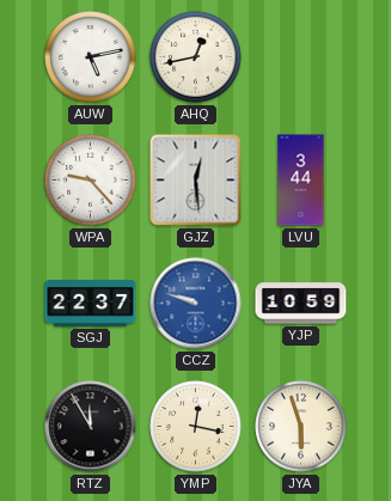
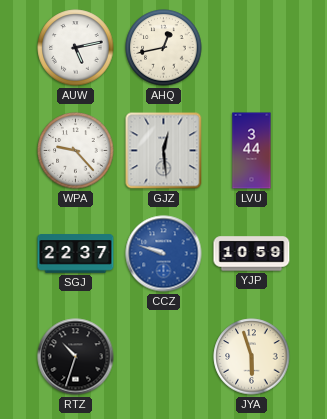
RTZ: 11:55 -> 10:33
YMP: 12:17 -> none
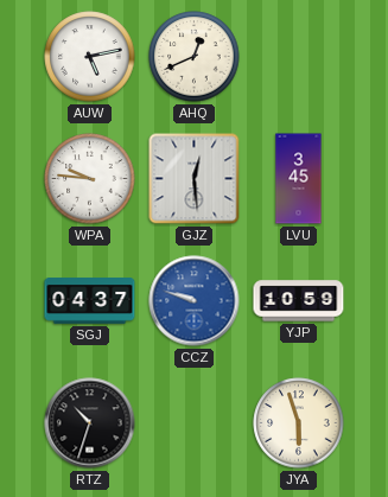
AHQ: 12:43 -> 12:41
WPA: 9:23 -> 9:46
LVU: 3:44 -> 3:45
SGJ: 22:37 -> 04:37
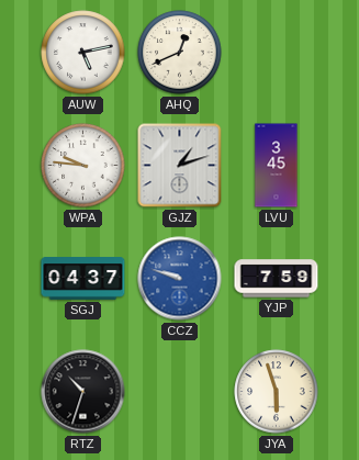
GJZ: 12:29 -> 1:12
YJP: 10:59 -> 7:59
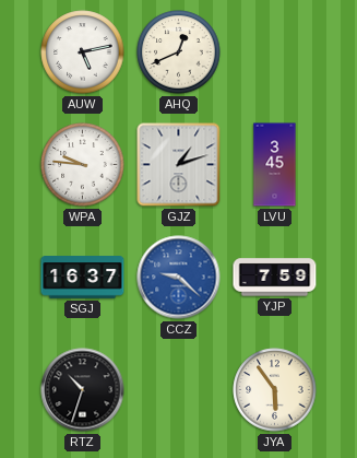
SGJ: 04:37 -> 16:37
CCZ: 9:48 -> 9:22
JYA: 5:57 -> 5:54
